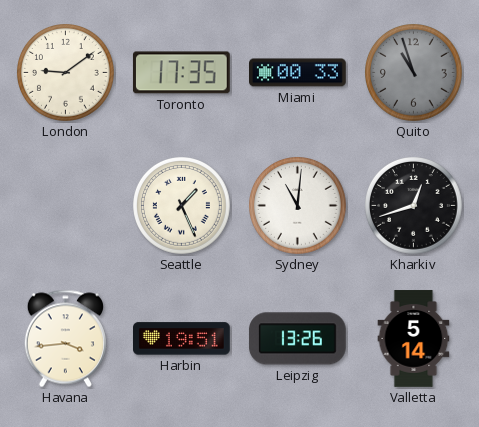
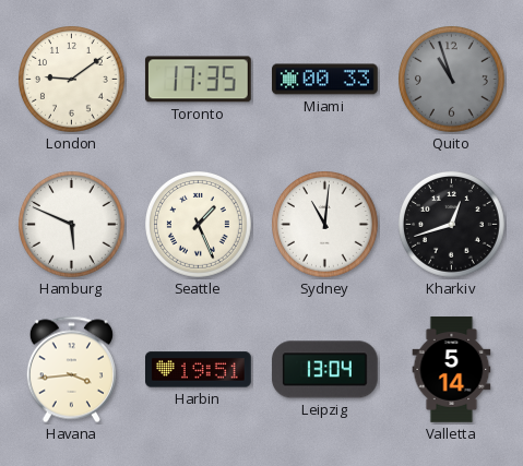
Hamburg: none -> 5:49
Leipzig: 13:26 -> 13:04
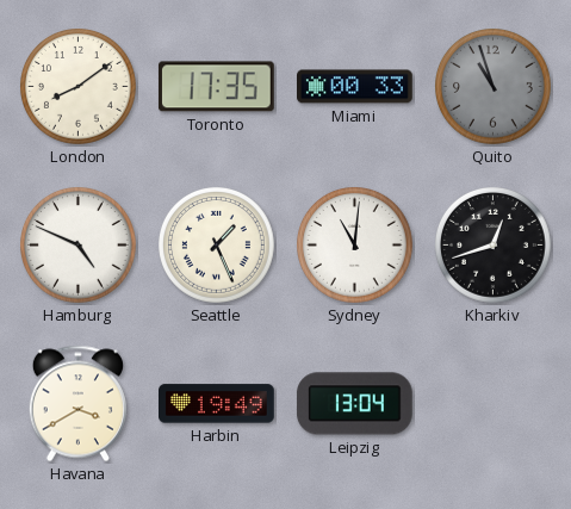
London: 9:09 -> 8:09
Hamburg: 5:49 -> 4:49
Havana: 3:44 -> 3:40
Harbin: 19:51 -> 19:49
Valletta: 5:14 -> none
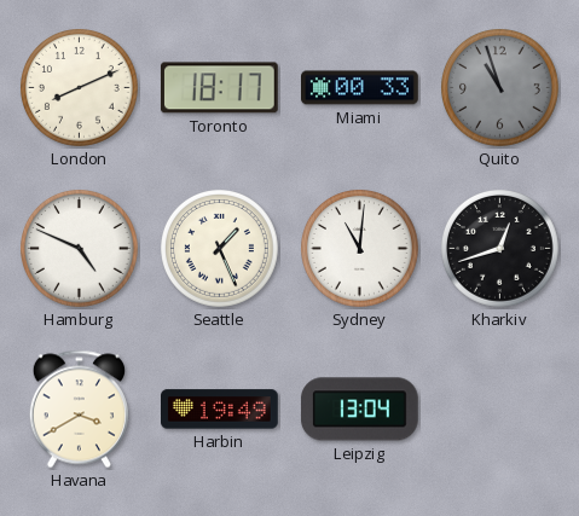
London: 8:09 -> 8:11
Toronto: 17:35 -> 18:17
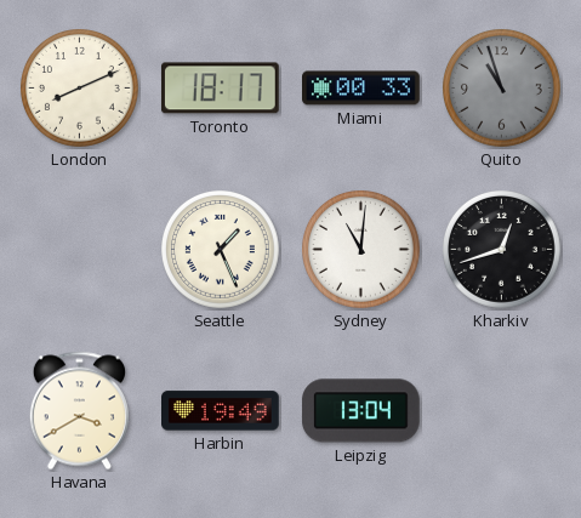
Hamburg: 4:49 -> none
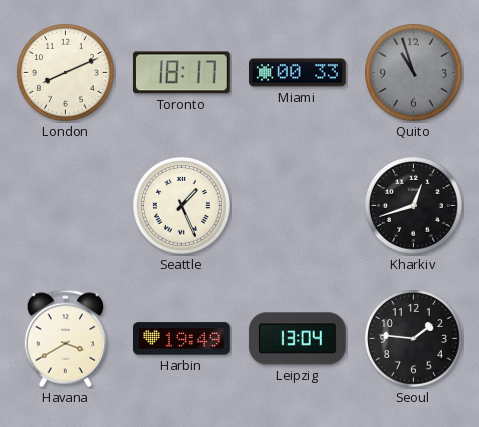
Sydney: 11:01 -> none
Seoul: none -> 1:46
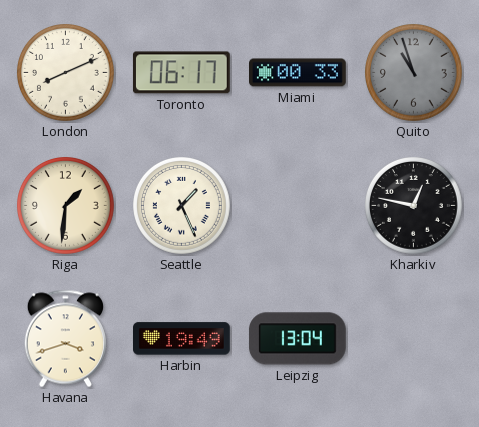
Toronto: 18:17 -> 06:17
Riga: none -> 1:31
Kharkiv: 12:42 -> 12:47
Havana: 3:40 -> 3:42
Seoul: 1:46 -> none
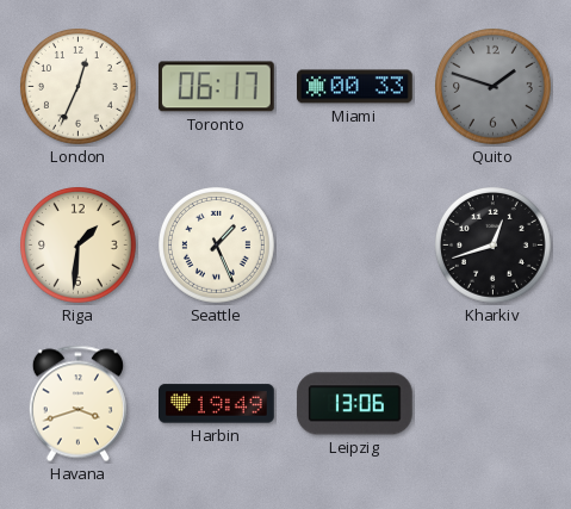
London: 8:11 -> 12:34
Quito: 10:57 -> 1:48
Kharkiv: 12:47 -> 12:42
Leipzig: 13:04 -> 13:06
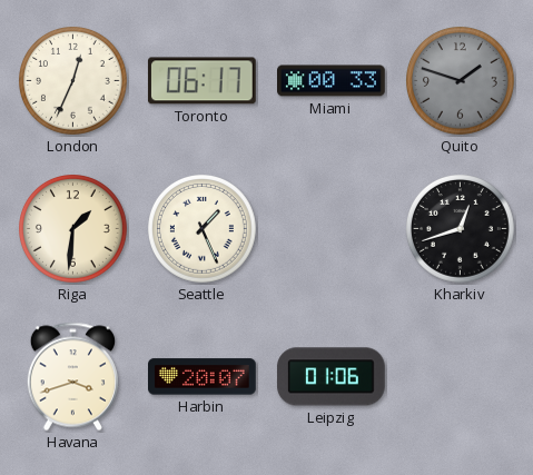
Harbin: 19:49 -> 20:07
Leipzig: 13:06 -> 01:06
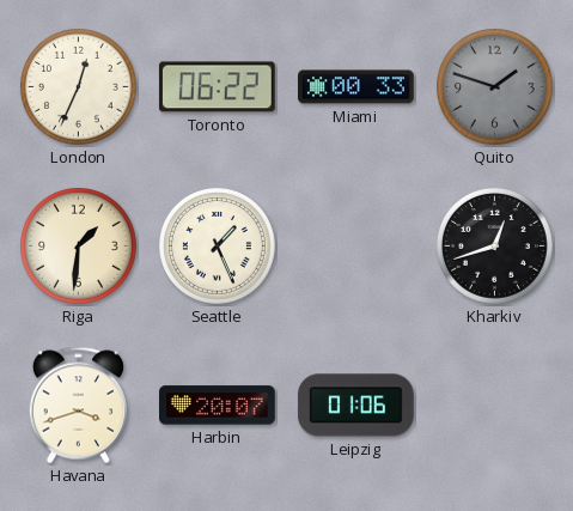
Toronto: 06:17 -> 06:22
